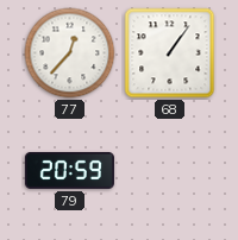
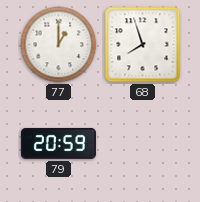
77: 12:37 -> 1:00
68: 1:06 -> 7:57
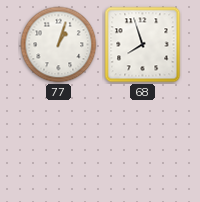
77: 1:00 -> 1:03
79: 20:59 -> none
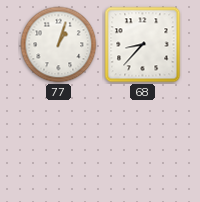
68: 7:57 -> 8:37
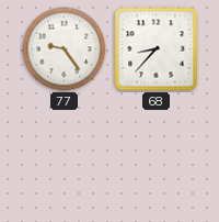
77: 1:03 -> 9:24
